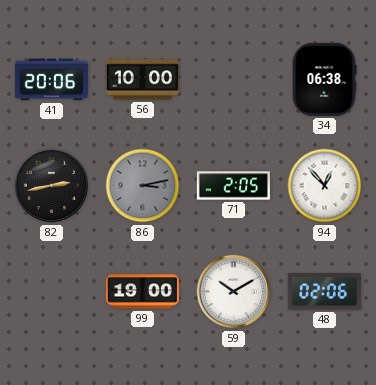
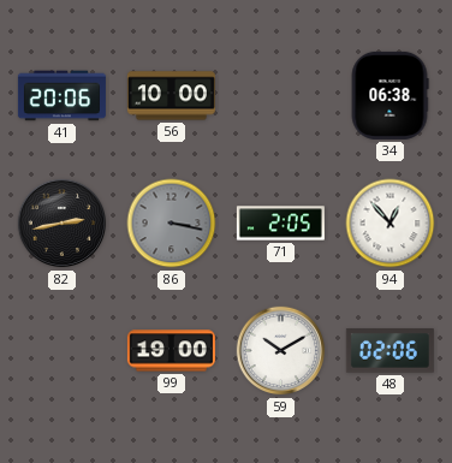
86: 3:13 -> 3:17
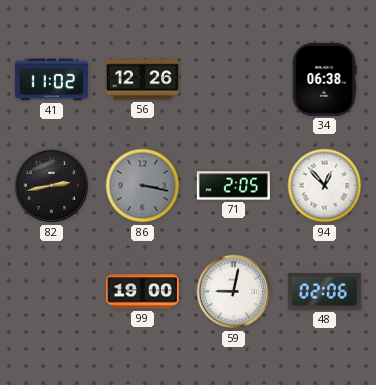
41: 20:06 -> 11:02
56: 10:00 -> 12:26
59: 10:10 -> 9:02
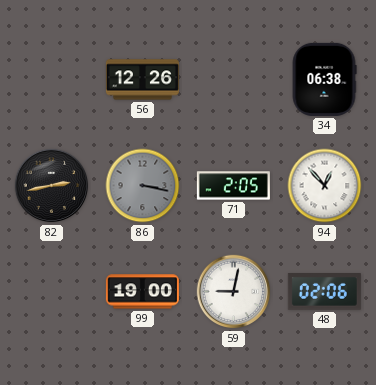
41: 11:02 -> none
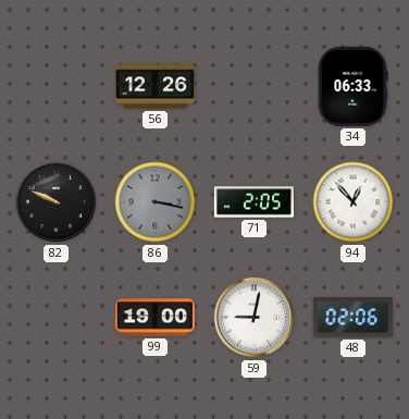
34: 06:38 -> 06:33
82: 2:43 -> 9:49
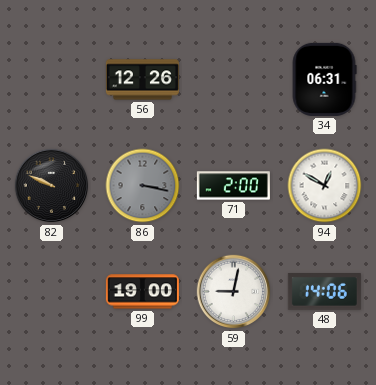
34: 06:33 -> 06:31
71: 2:05 -> 2:00
94: 12:53 -> 12:50
48: 02:06 -> 14:06
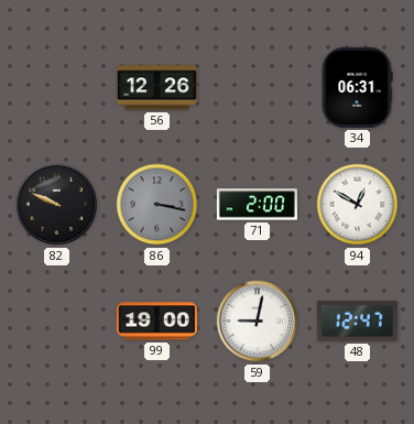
48: 14:06 -> 12:47
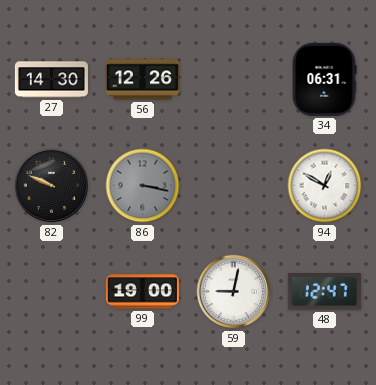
27: none -> 14:30
71: 2:00 -> none
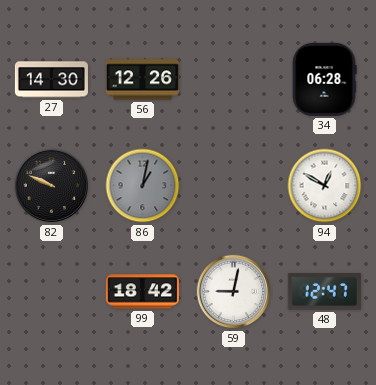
34: 06:31 -> 06:28
86: 3:17 -> 1:02
99: 19:00 -> 18:42
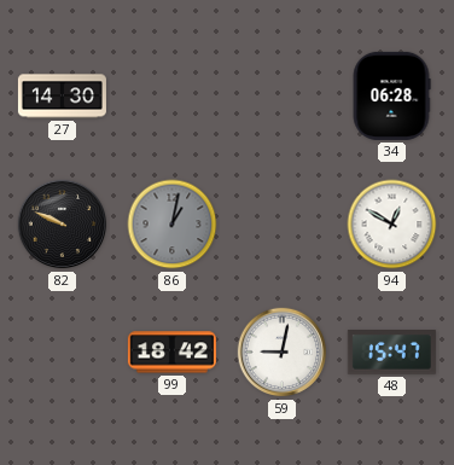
56: 12:26 -> none
48: 12:47 -> 15:47
